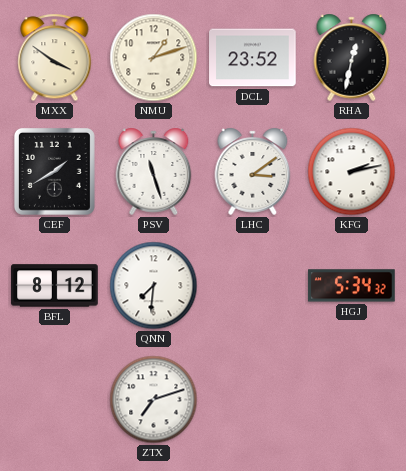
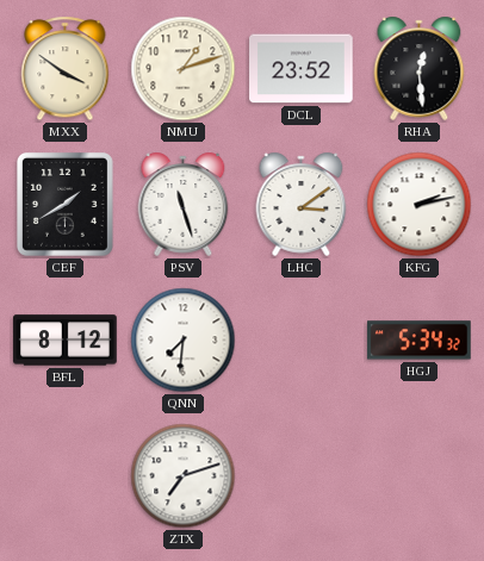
RHA: 12:32 -> 12:29
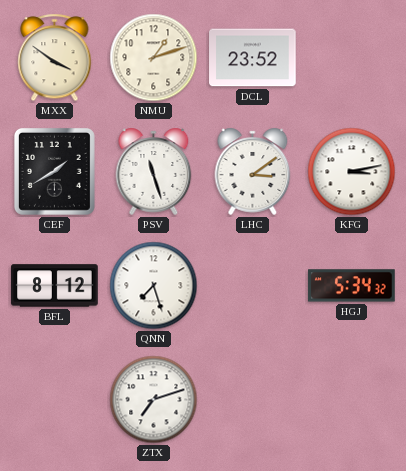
RHA: 12:29 -> none
KFG: 2:13 -> 3:13
QNN: 7:31 -> 7:27
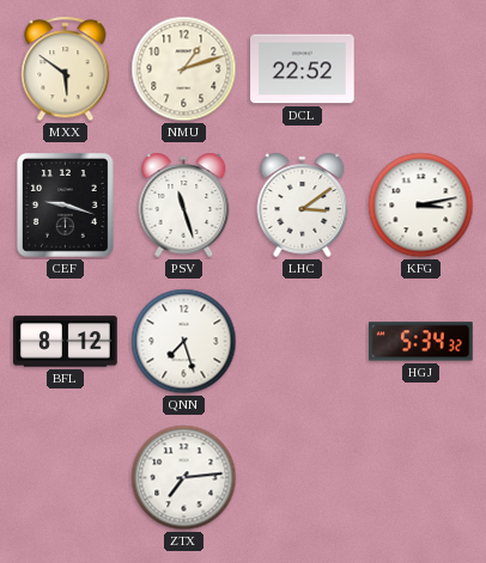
MXX: 3:51 -> 5:51
DCL: 23:52 -> 22:52
CEF: 1:40 -> 9:18
ZTX: 7:12 -> 7:14
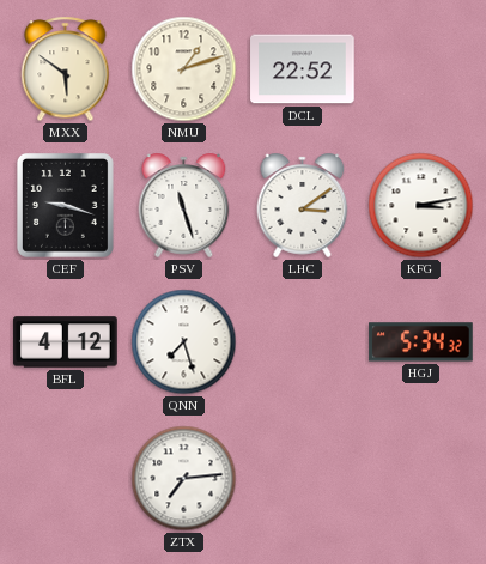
BFL: 8:12 -> 4:12
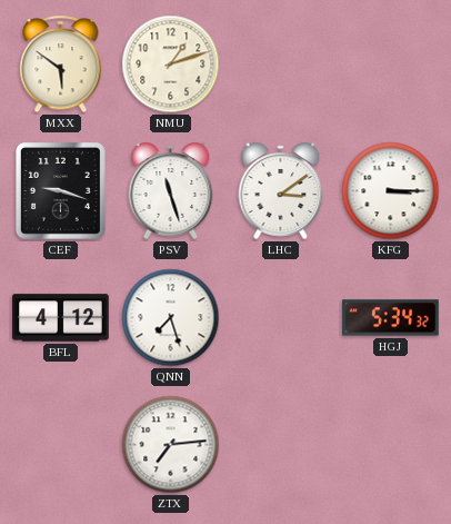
DCL: 22:52 -> none
KFG: 3:13 -> 3:15
